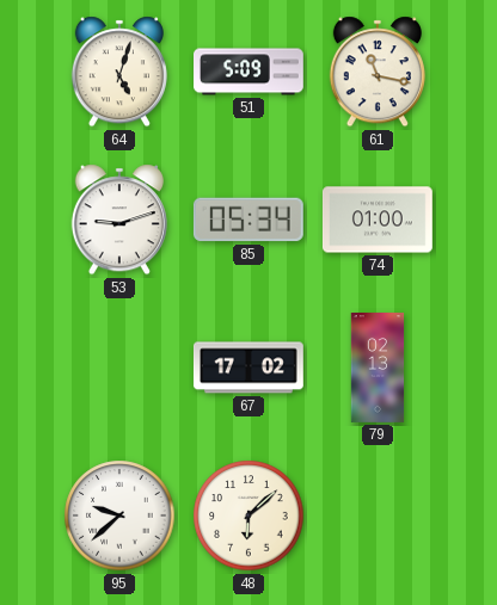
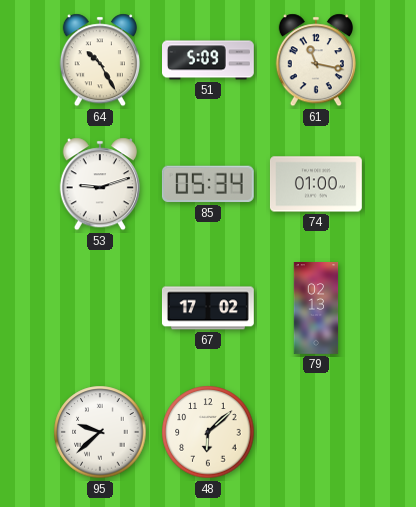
64: 5:03 -> 10:25
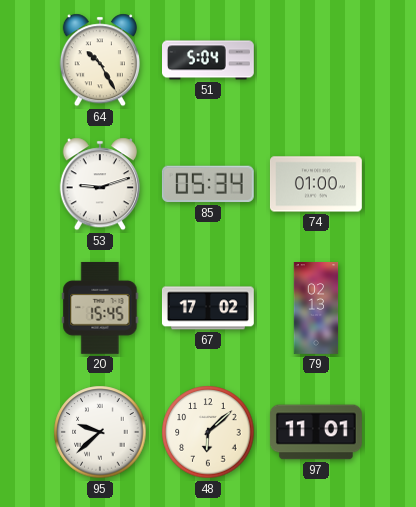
51: 5:09 -> 5:04
61: 11:17 -> none
20: none -> 15:45
97: none -> 11:01
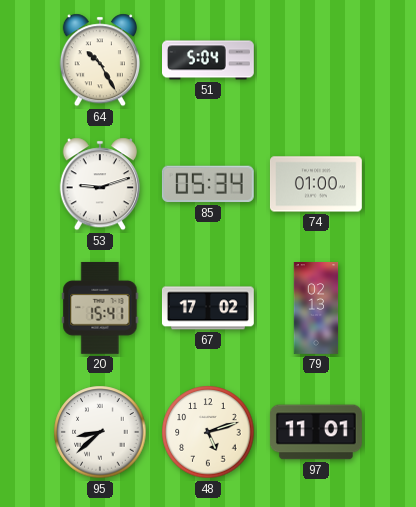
20: 15:45 -> 15:41
95: 9:38 -> 8:38
48: 6:08 -> 5:12
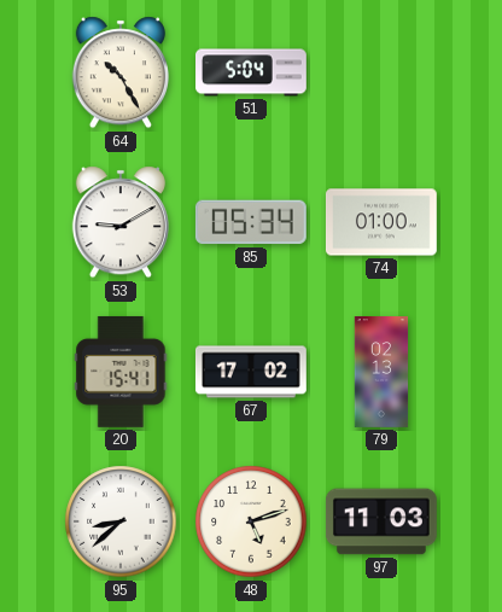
53: 9:12 -> 9:10
97: 11:01 -> 11:03
